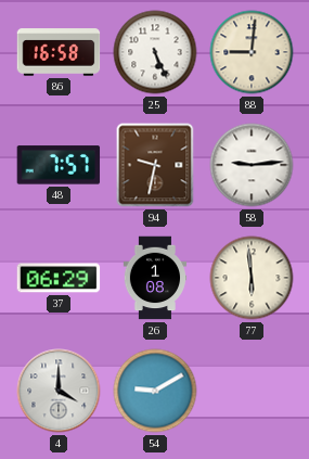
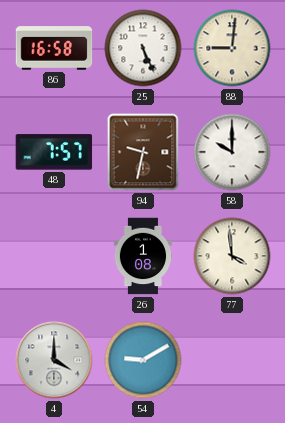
58: 9:14 -> 10:00
37: 06:29 -> none
77: 5:59 -> 3:59
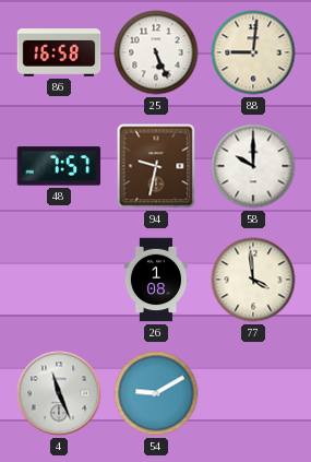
4: 4:00 -> 11:26
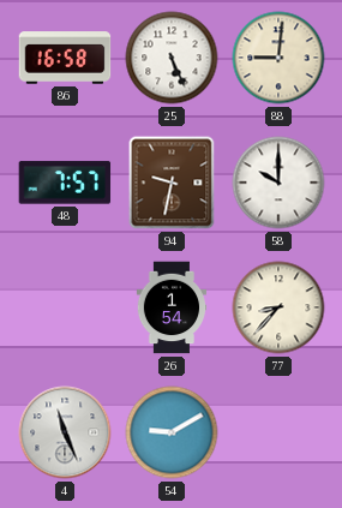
26: 1:08 -> 1:54
77: 3:59 -> 8:37
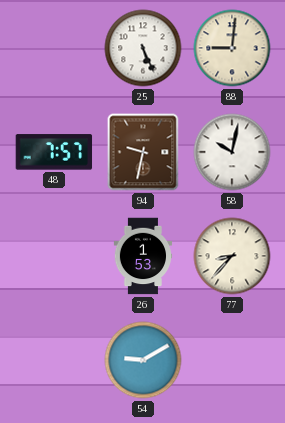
86: 16:58 -> none
58: 10:00 -> 10:02
26: 1:54 -> 1:53
4: 11:26 -> none
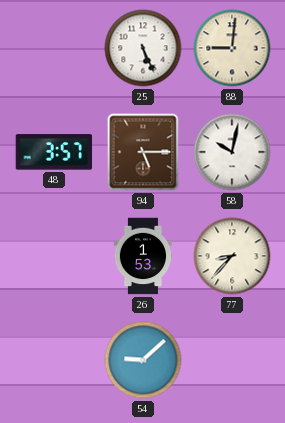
48: 7:57 -> 3:57
94: 9:32 -> 5:15
54: 9:10 -> 9:08
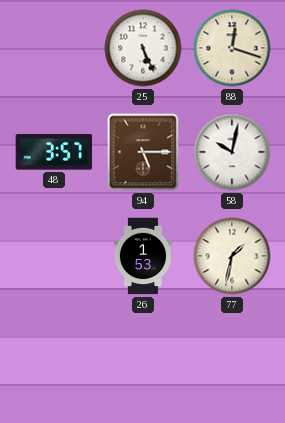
88: 9:01 -> 12:18
77: 8:37 -> 1:32
54: 9:08 -> none
